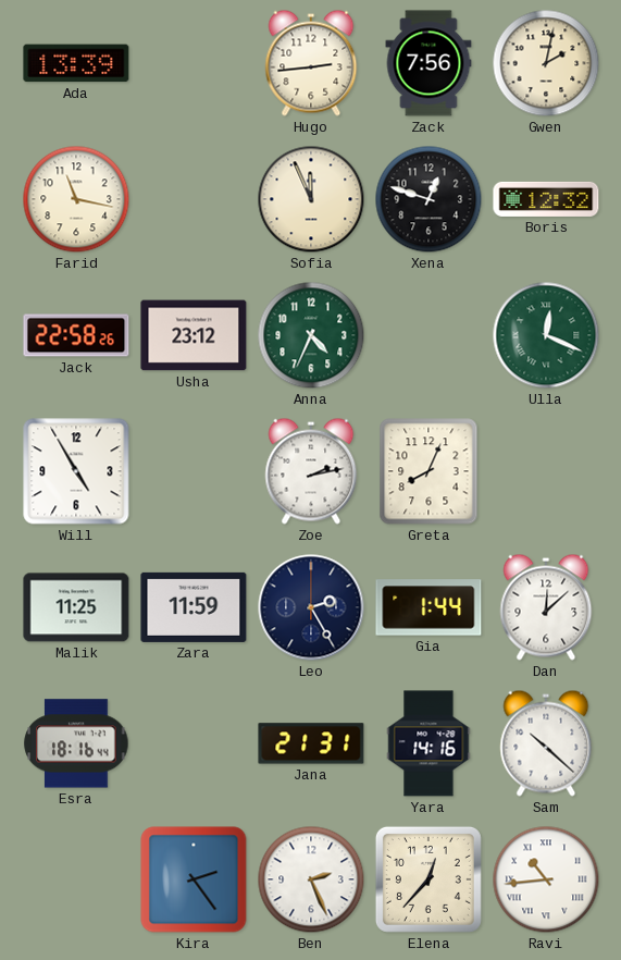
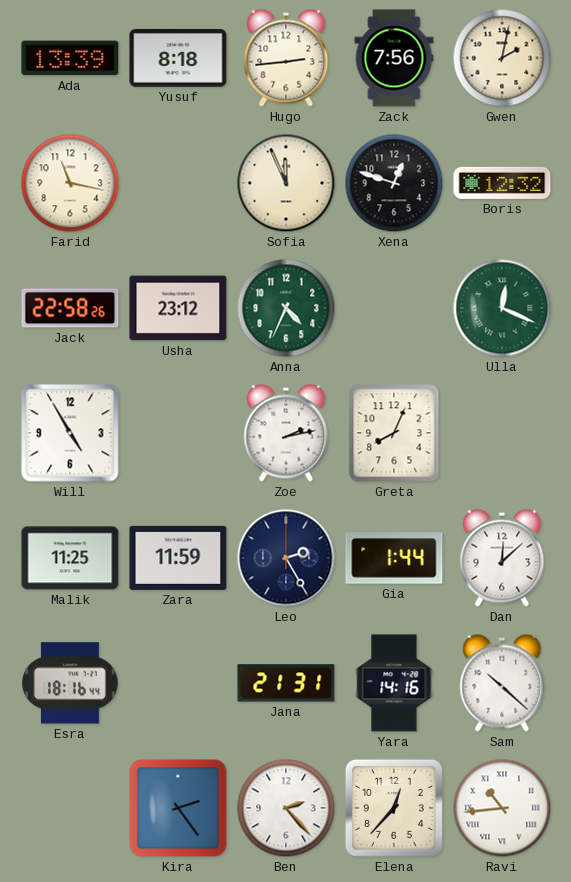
Yusuf: none -> 8:18
Ben: 2:26 -> 2:23
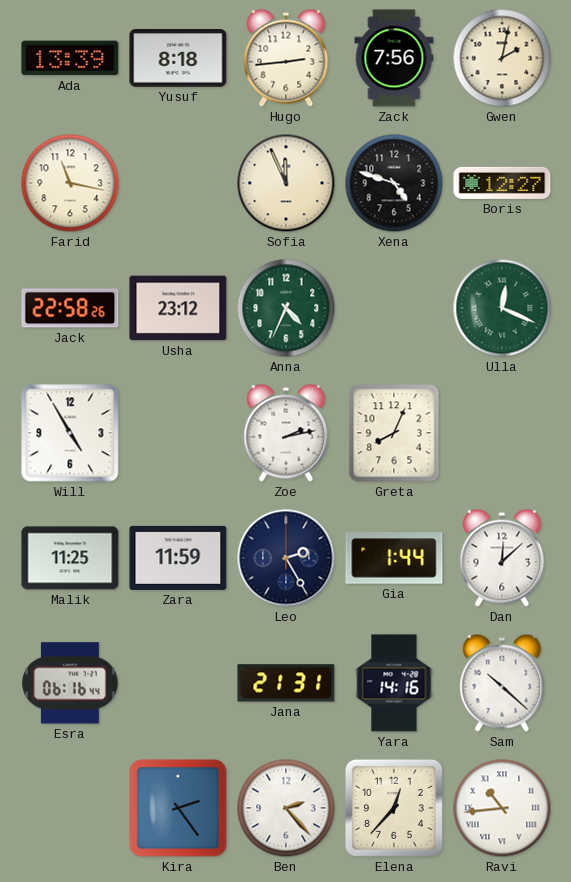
Xena: 12:48 -> 4:48
Boris: 12:32 -> 12:27
Esra: 18:16 -> 06:16
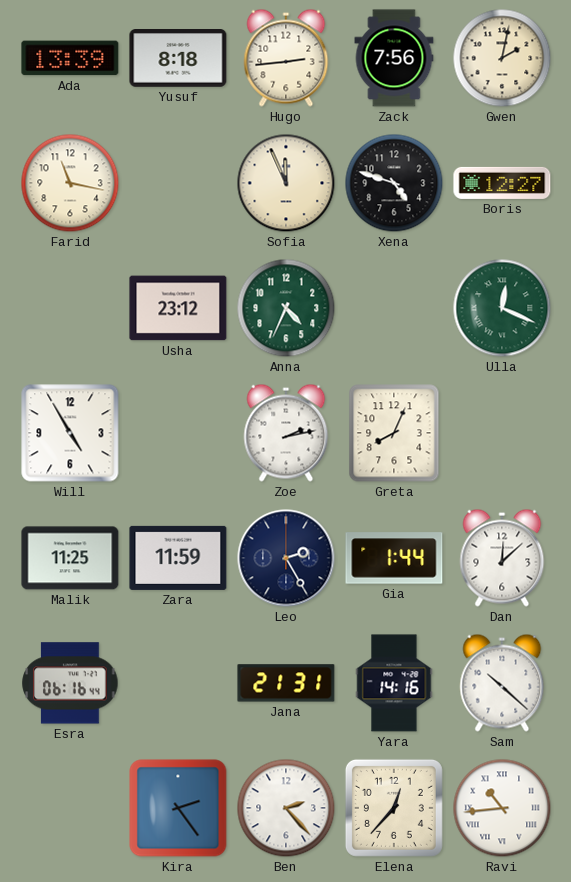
Jack: 22:58 -> none
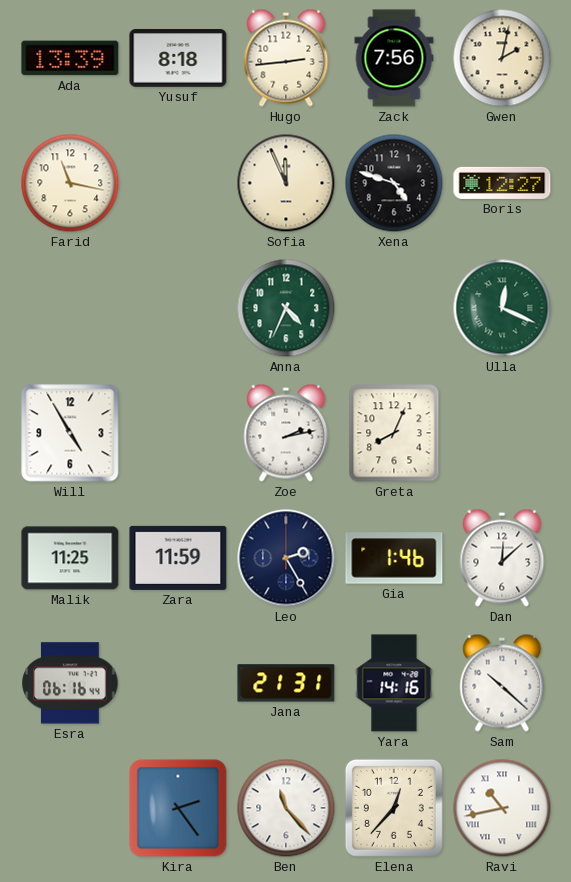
Usha: 23:12 -> none
Gia: 1:44 -> 1:46
Ben: 2:23 -> 11:23
Ravi: 10:44 -> 10:43
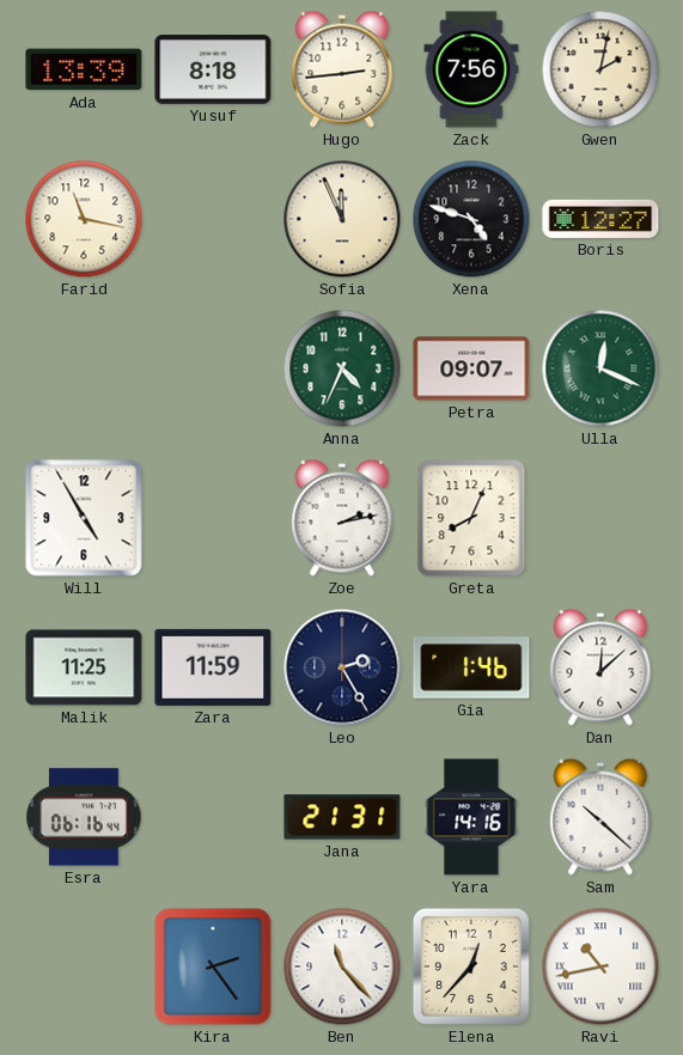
Petra: none -> 09:07
